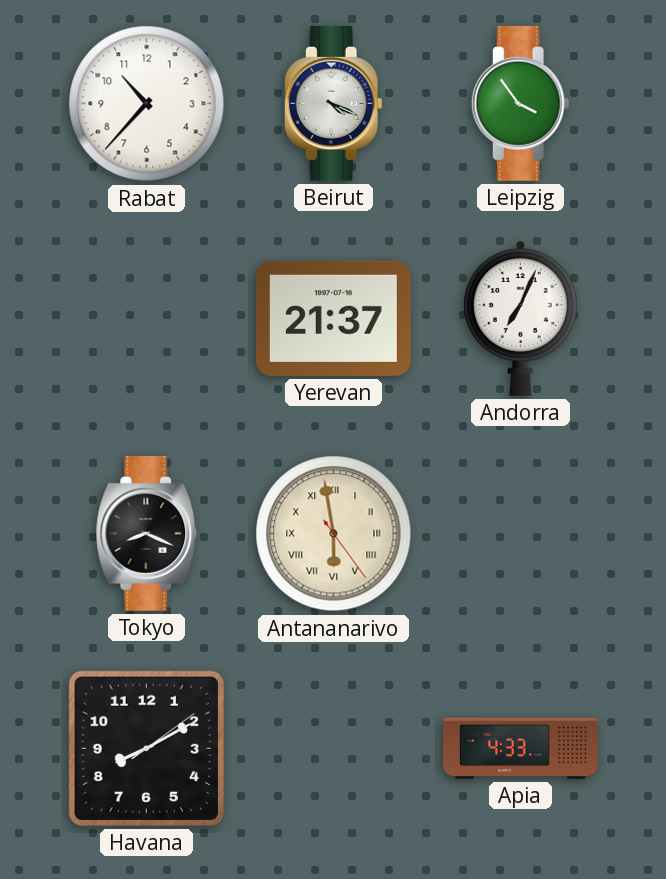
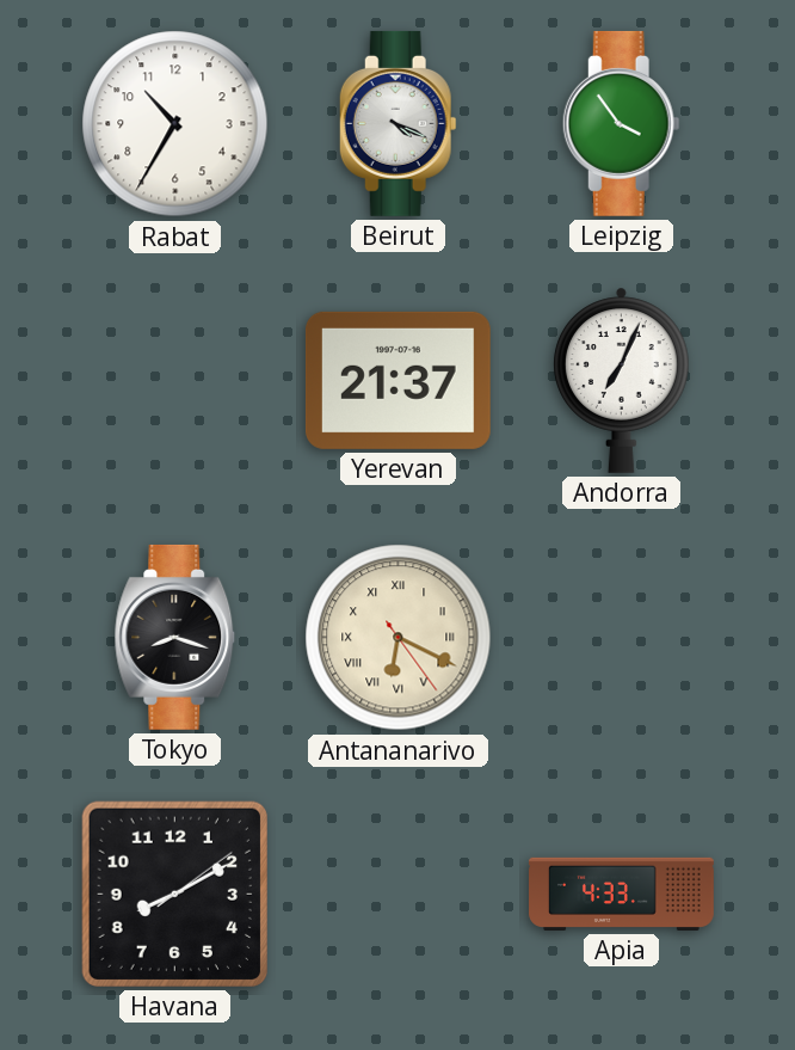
Rabat: 10:37 -> 10:35
Tokyo: 8:19 -> 8:18
Antananarivo: 5:58 -> 6:19
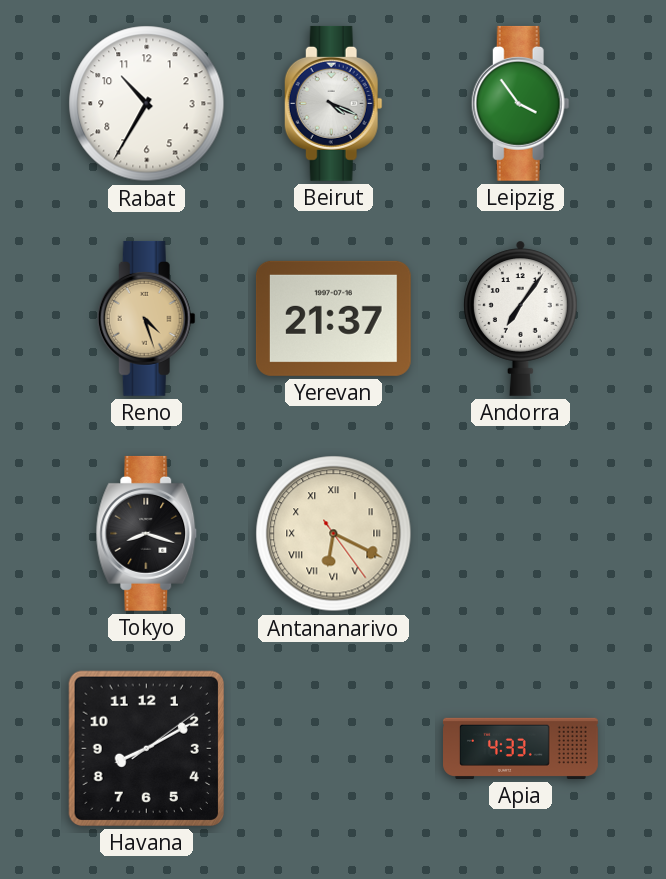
Reno: none -> 4:27
Andorra: 7:04 -> 7:06
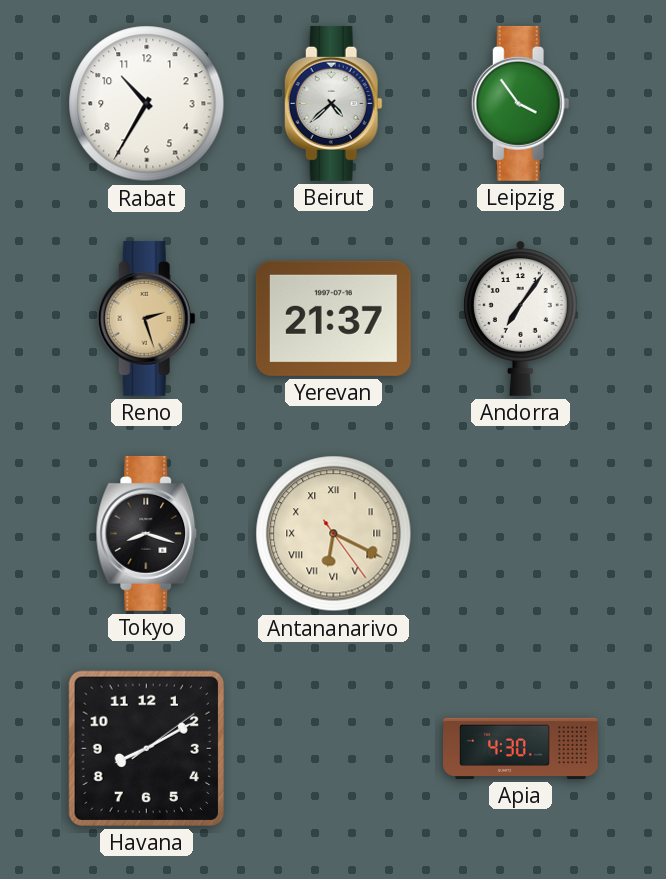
Beirut: 4:19 -> 4:38
Reno: 4:27 -> 2:27
Apia: 4:33 -> 4:30
